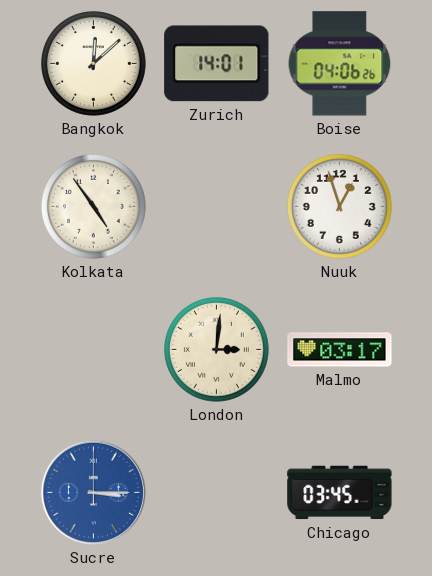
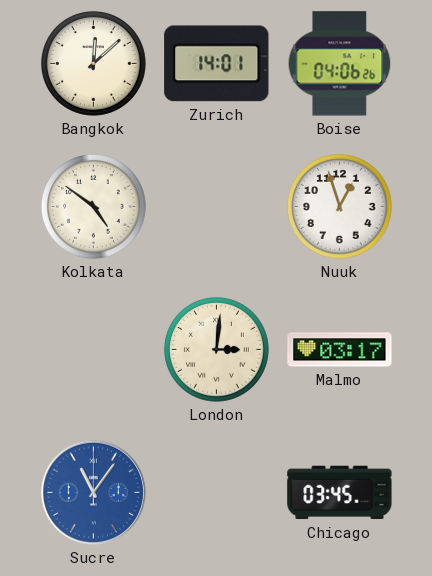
Kolkata: 4:54 -> 4:51
Sucre: 3:15 -> 11:06
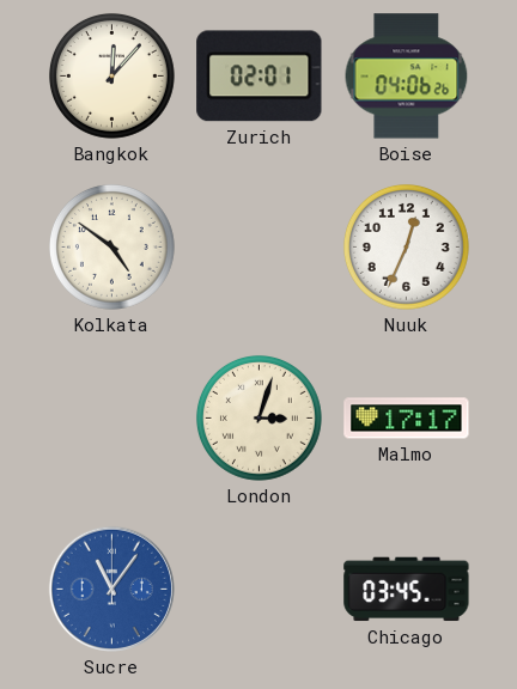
Bangkok: 12:08 -> 12:07
Zurich: 14:01 -> 02:01
Nuuk: 12:57 -> 12:34
London: 3:01 -> 3:03
Malmo: 03:17 -> 17:17
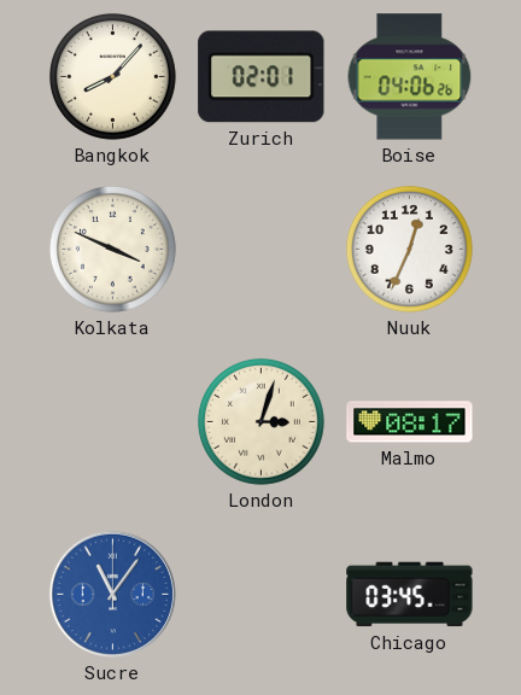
Bangkok: 12:07 -> 8:07
Kolkata: 4:51 -> 3:49
Malmo: 17:17 -> 08:17
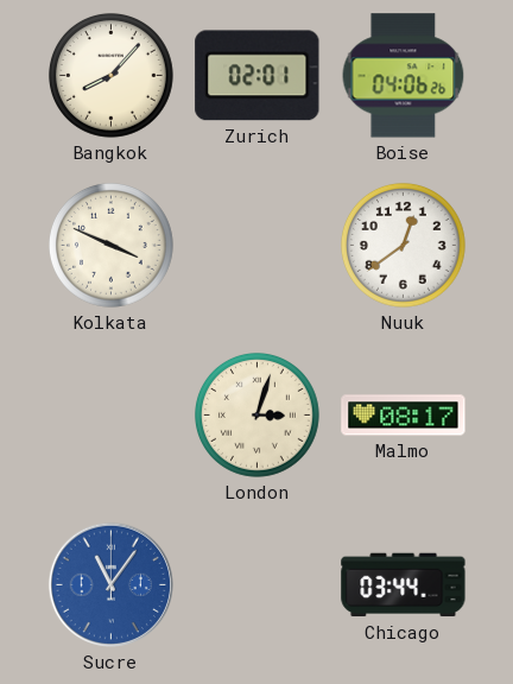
Nuuk: 12:34 -> 12:39
Chicago: 03:45 -> 03:44
